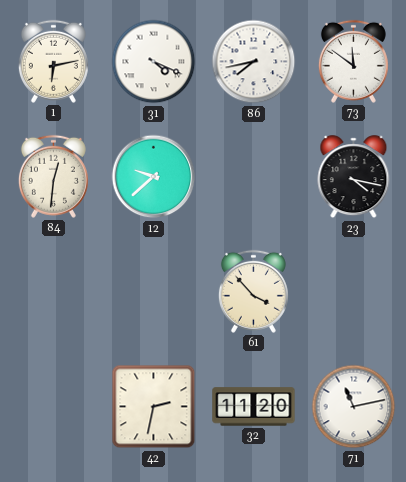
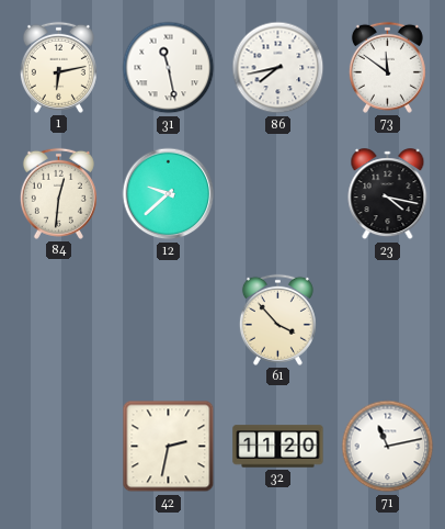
31: 4:19 -> 11:28
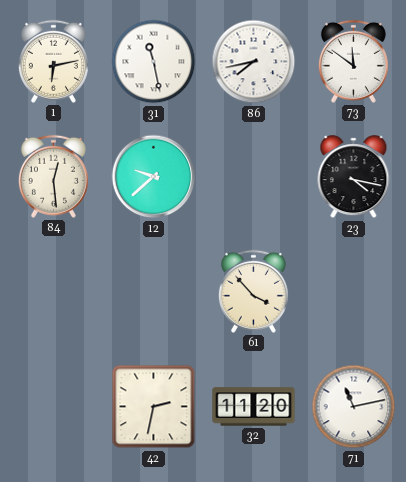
84: 12:31 -> 12:29
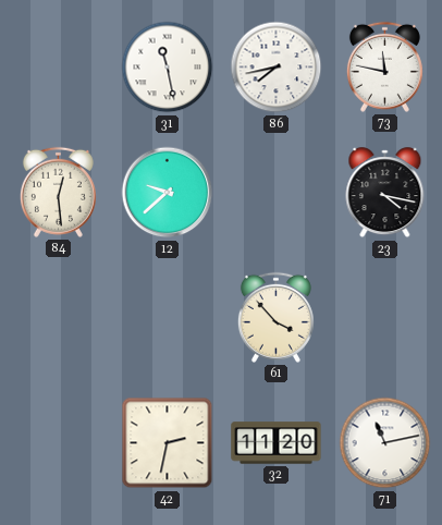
1: 6:13 -> none
73: 11:51 -> 11:47
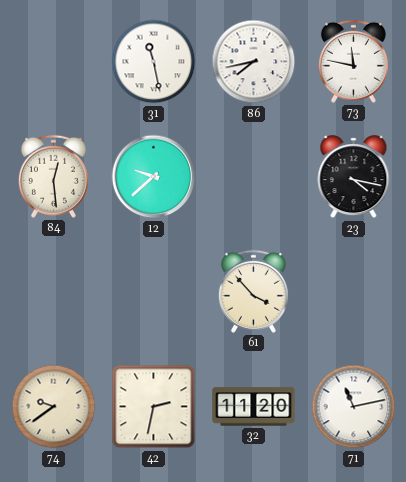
74: none -> 9:39
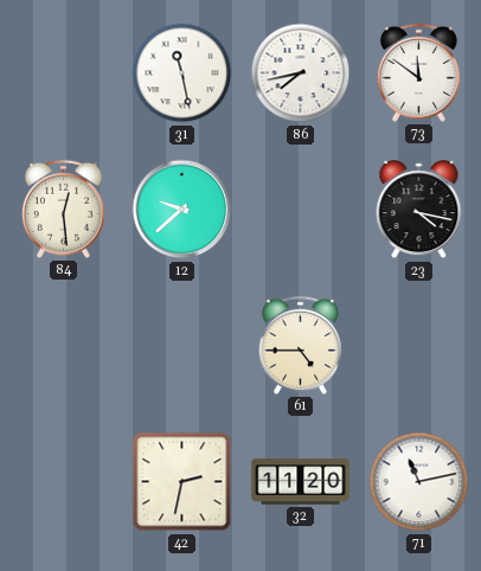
73: 11:47 -> 11:51
61: 3:53 -> 4:45
74: 9:39 -> none
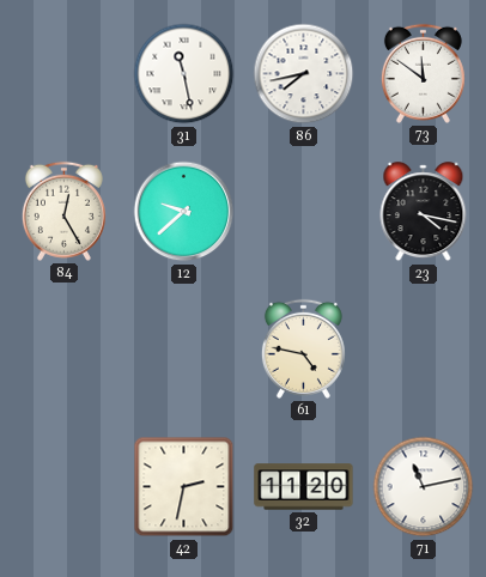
84: 12:29 -> 12:25
61: 4:45 -> 4:47
